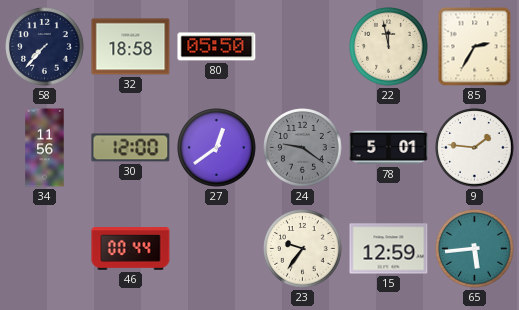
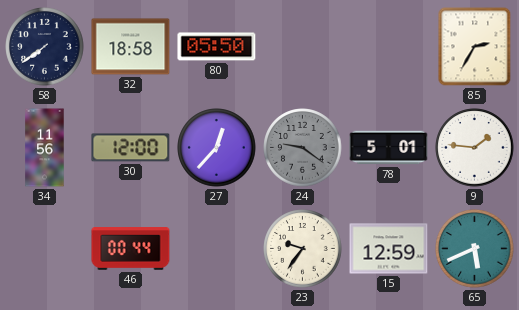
58: 7:37 -> 7:39
22: 11:58 -> none
27: 12:39 -> 12:37
65: 5:44 -> 5:41
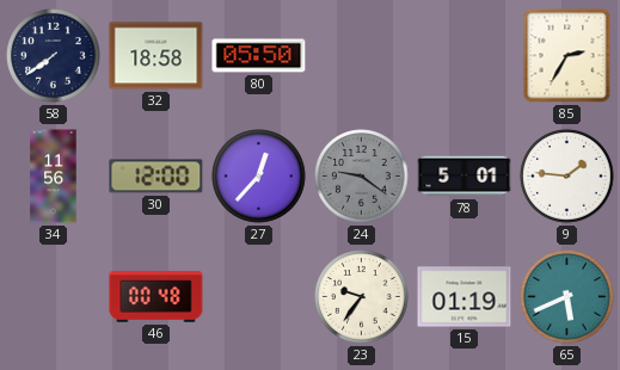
46: 00:44 -> 00:48
15: 12:59 -> 01:19
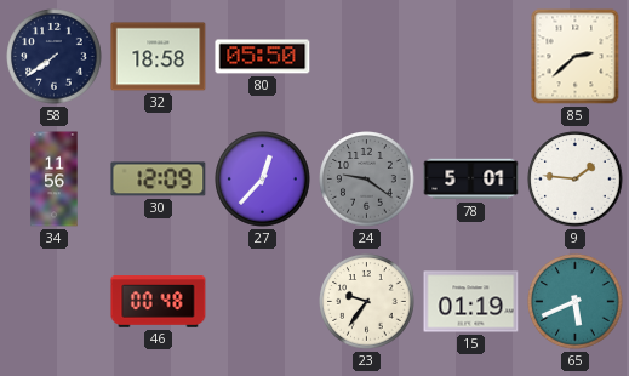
85: 2:35 -> 2:38
30: 12:00 -> 12:09
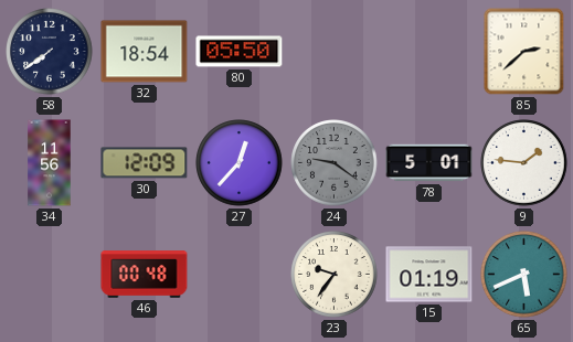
32: 18:58 -> 18:54
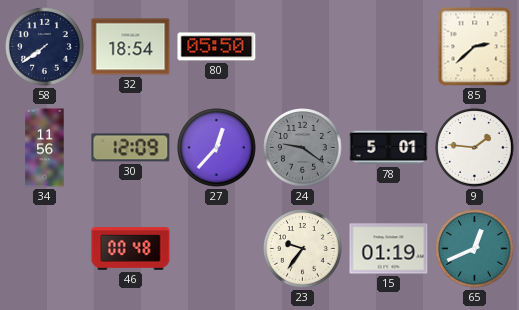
65: 5:41 -> 12:41
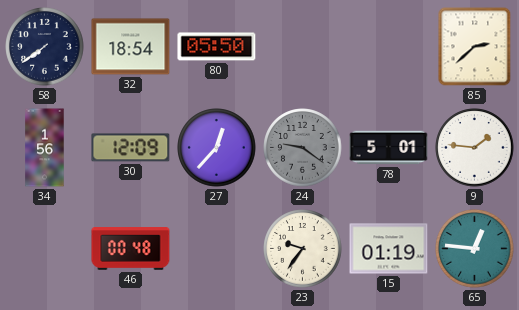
34: 11:56 -> 1:56
65: 12:41 -> 12:46
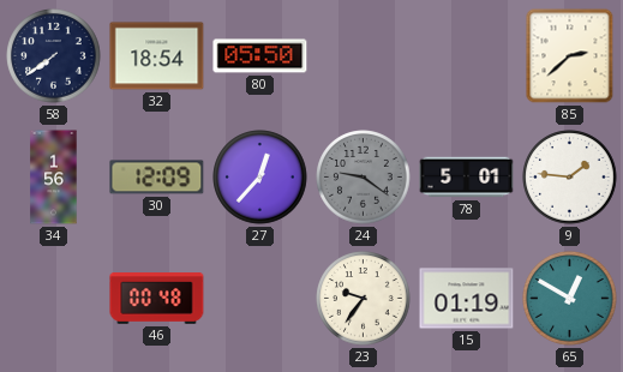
65: 12:46 -> 12:50
